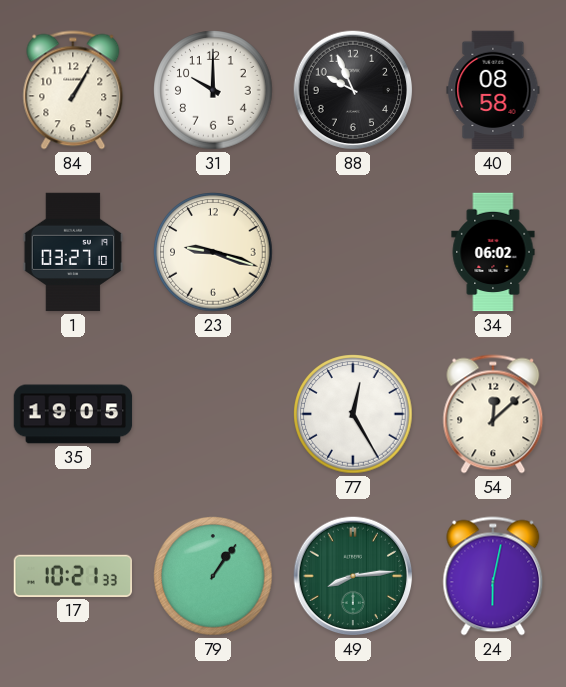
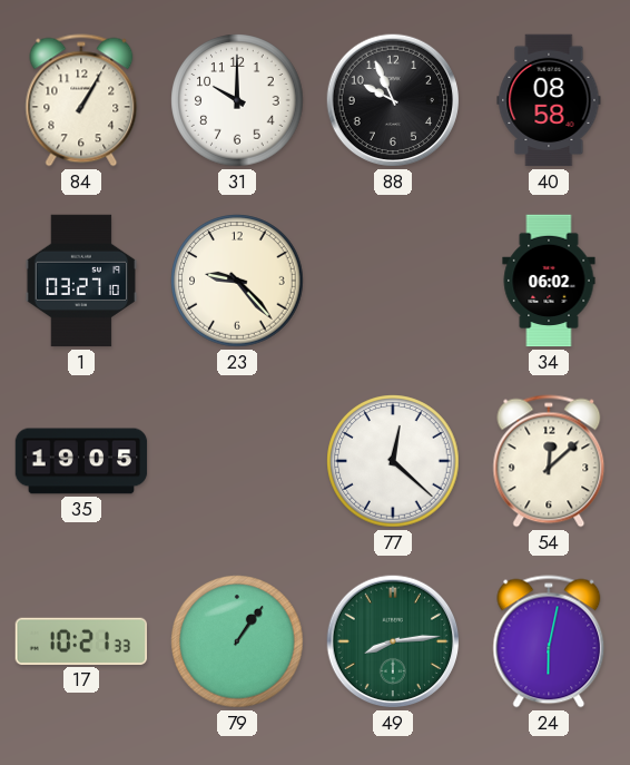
23: 9:18 -> 9:23
77: 12:25 -> 12:22
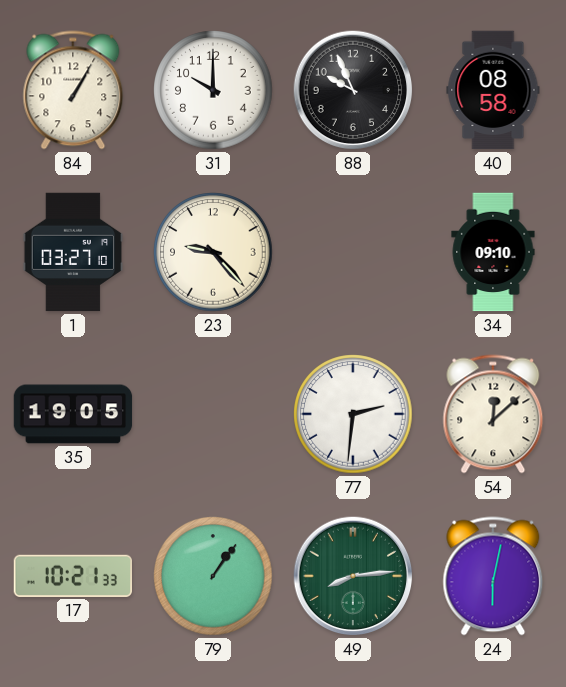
34: 06:02 -> 09:10
77: 12:22 -> 2:31
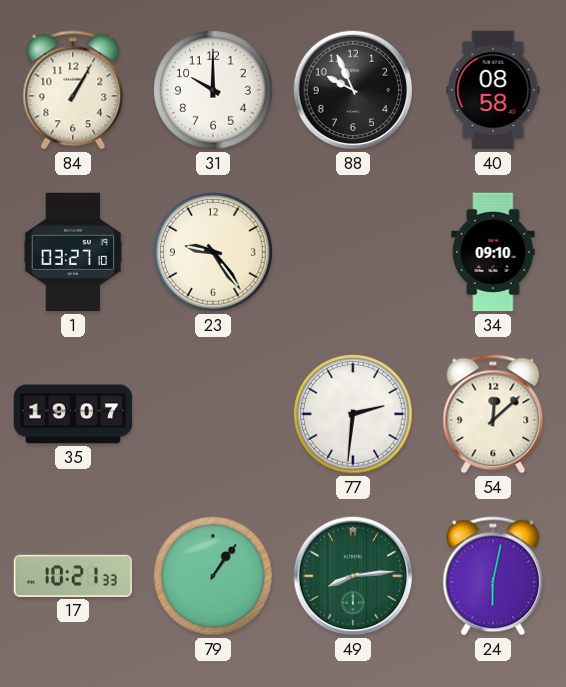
23: 9:23 -> 9:24
35: 19:05 -> 19:07
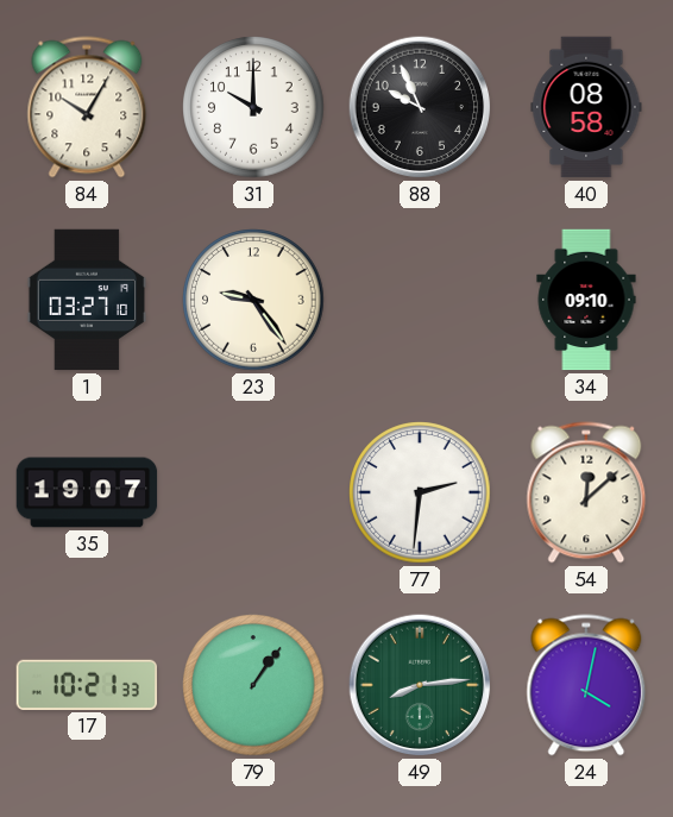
84: 1:05 -> 10:05
24: 6:02 -> 4:02
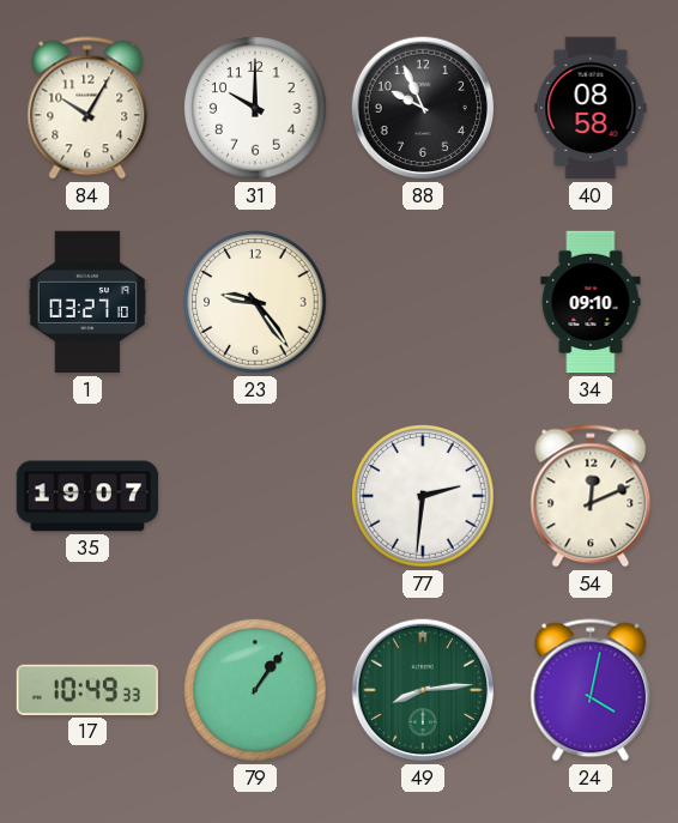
54: 12:08 -> 12:11
17: 10:21 -> 10:49
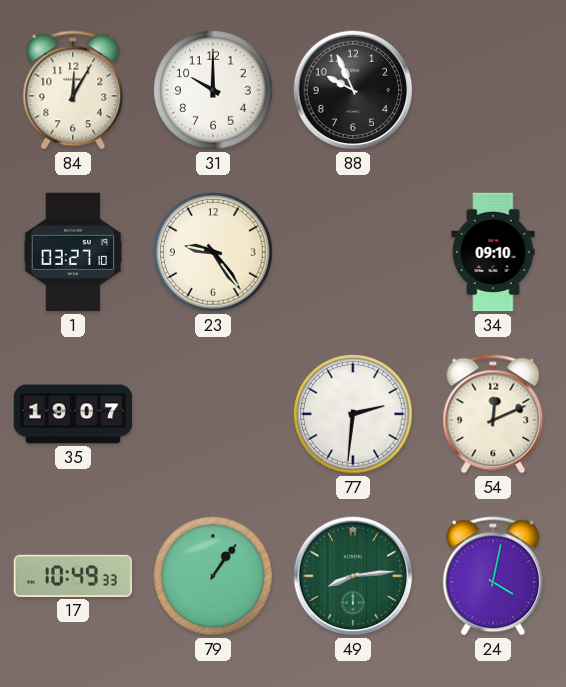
84: 10:05 -> 12:05
40: 08:58 -> none
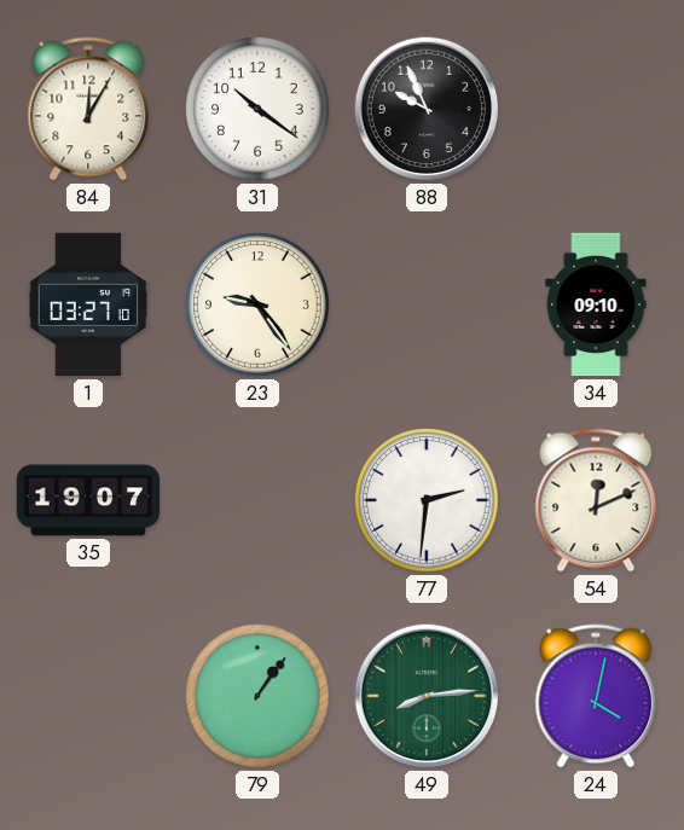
31: 10:00 -> 10:21
17: 10:49 -> none
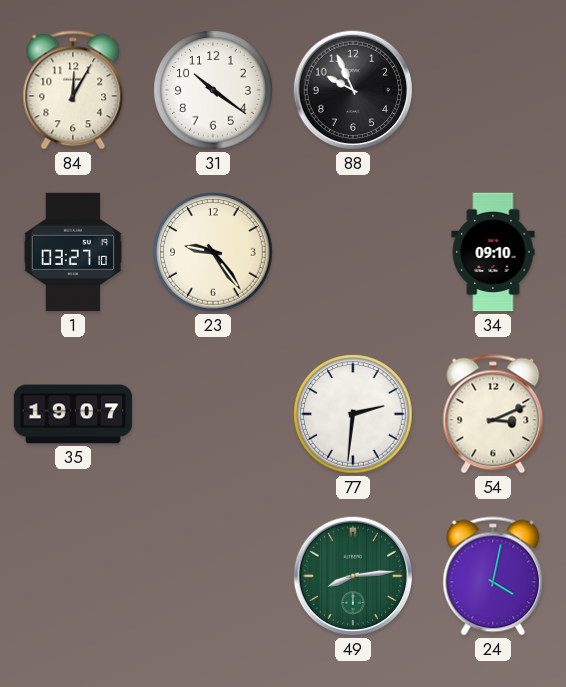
54: 12:11 -> 3:11
79: 1:06 -> none
